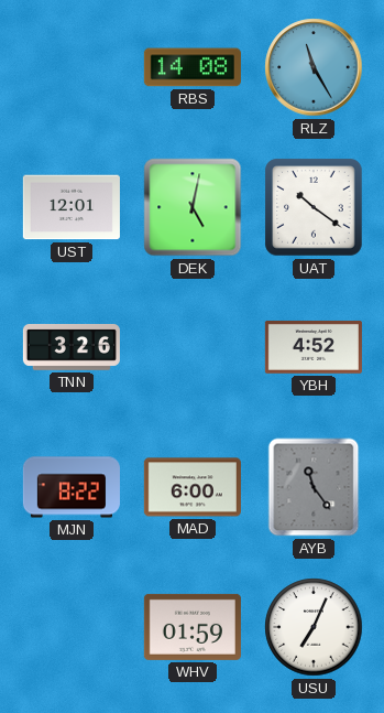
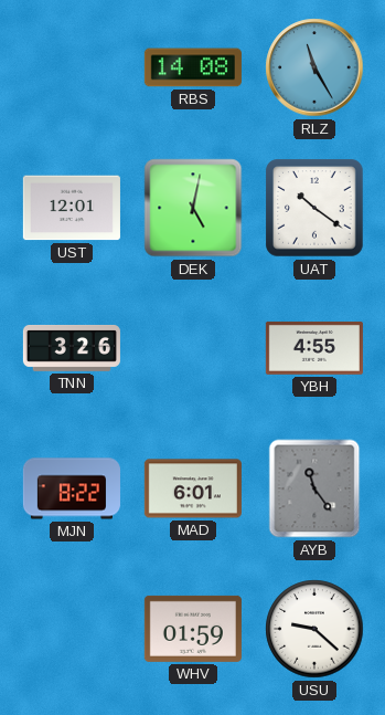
YBH: 4:52 -> 4:55
MAD: 6:00 -> 6:01
USU: 7:04 -> 9:22
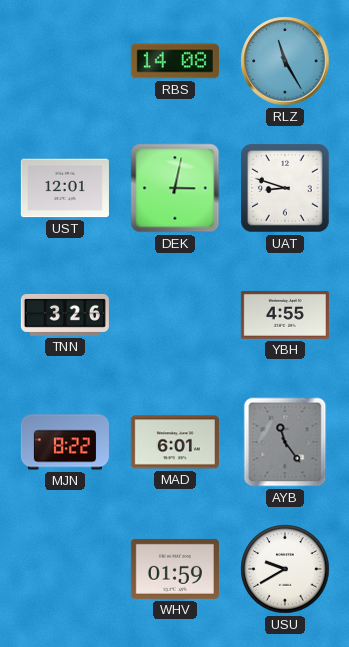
DEK: 5:02 -> 3:02
UAT: 10:21 -> 8:48
USU: 9:22 -> 9:40
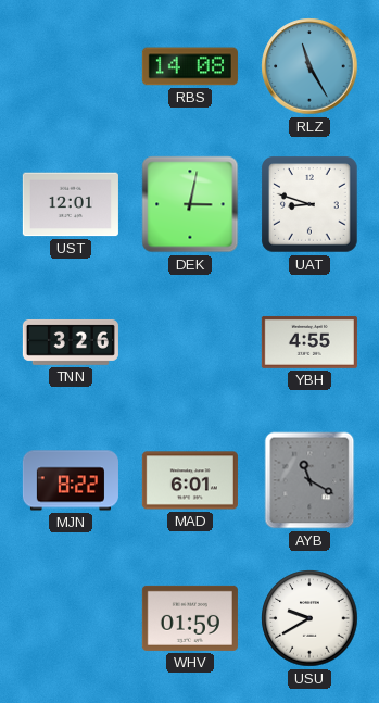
AYB: 11:24 -> 11:20
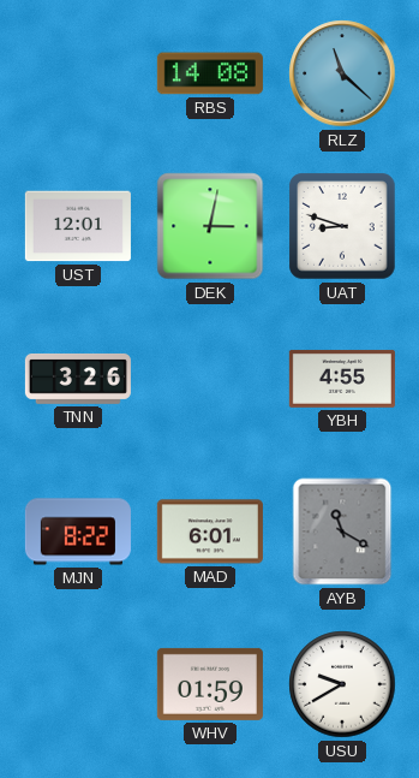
RLZ: 11:25 -> 11:22
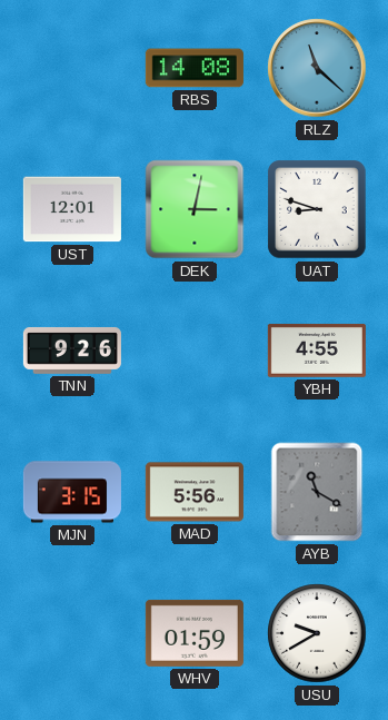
TNN: 3:26 -> 9:26
MJN: 8:22 -> 3:15
MAD: 6:01 -> 5:56
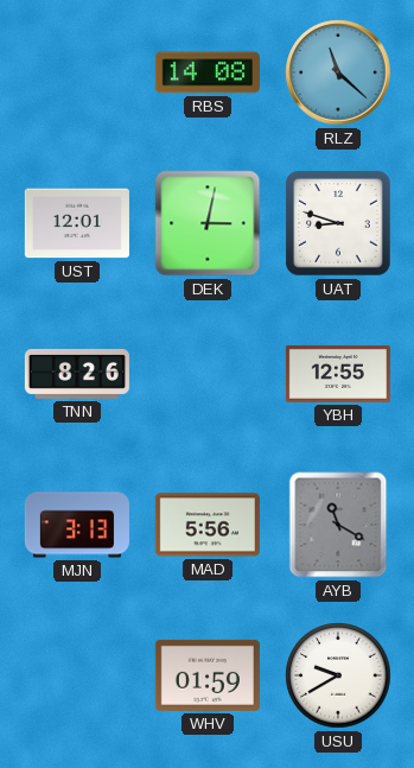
TNN: 9:26 -> 8:26
YBH: 4:55 -> 12:55
MJN: 3:15 -> 3:13
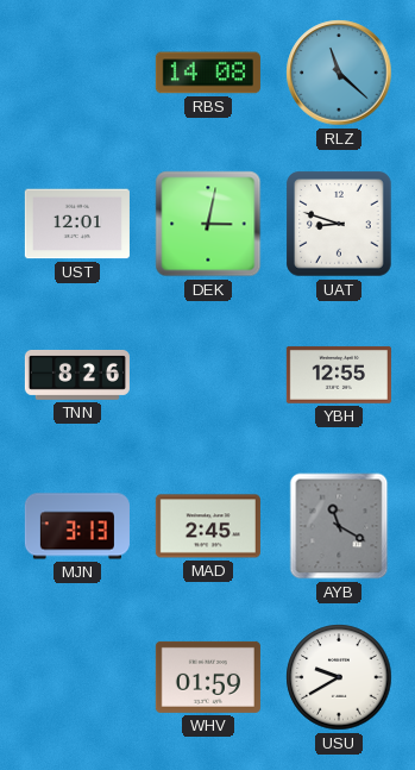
MAD: 5:56 -> 2:45
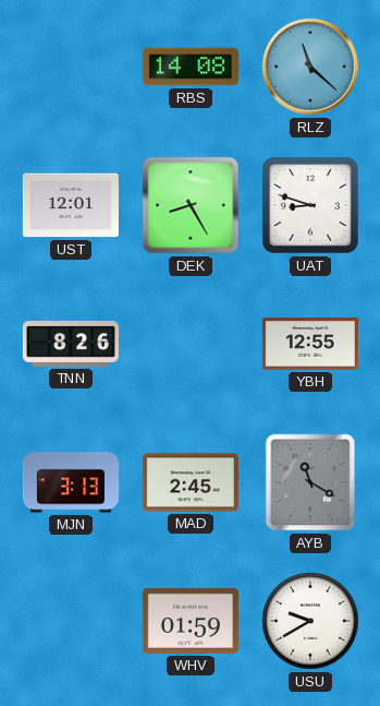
DEK: 3:02 -> 8:25
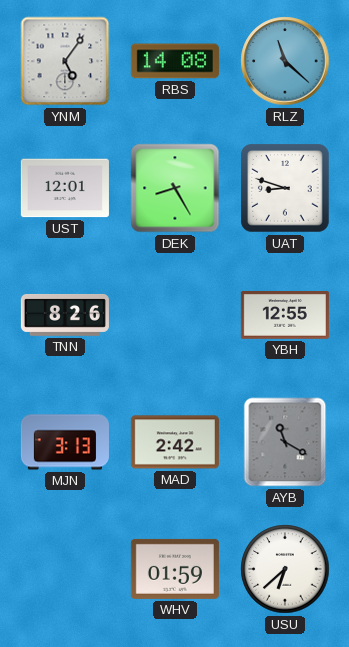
YNM: none -> 5:06
MAD: 2:45 -> 2:42
USU: 9:40 -> 6:38
